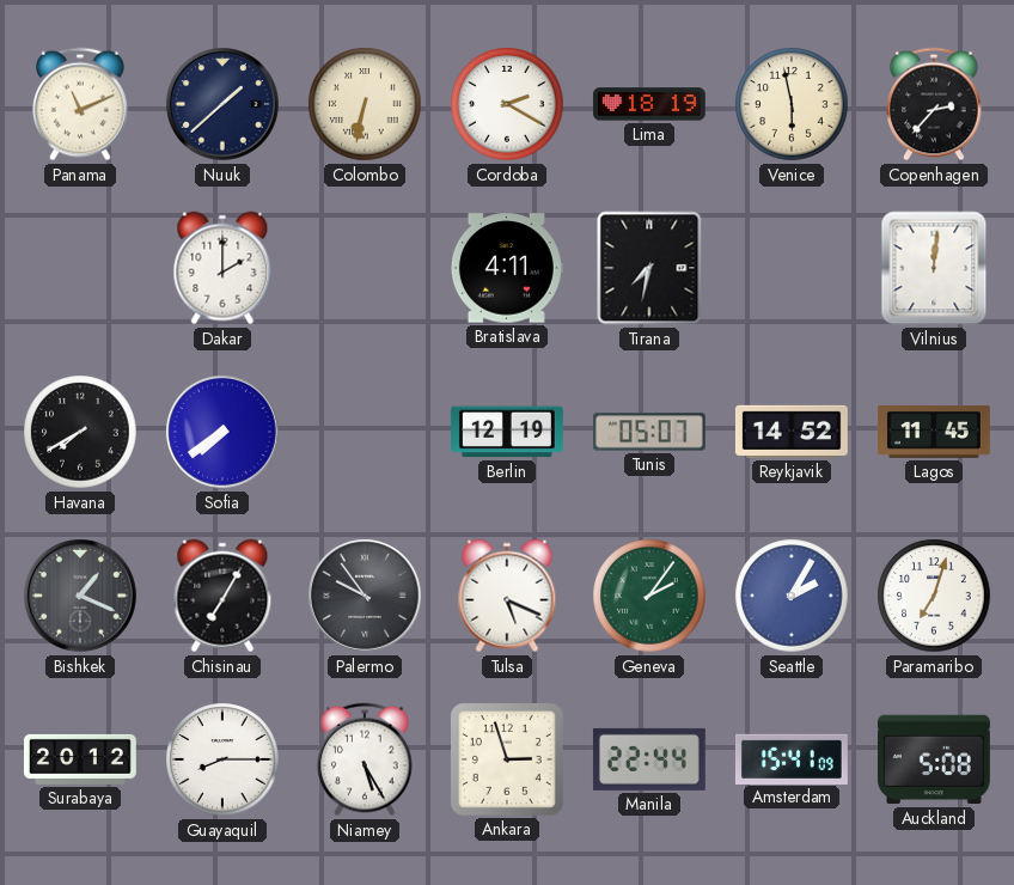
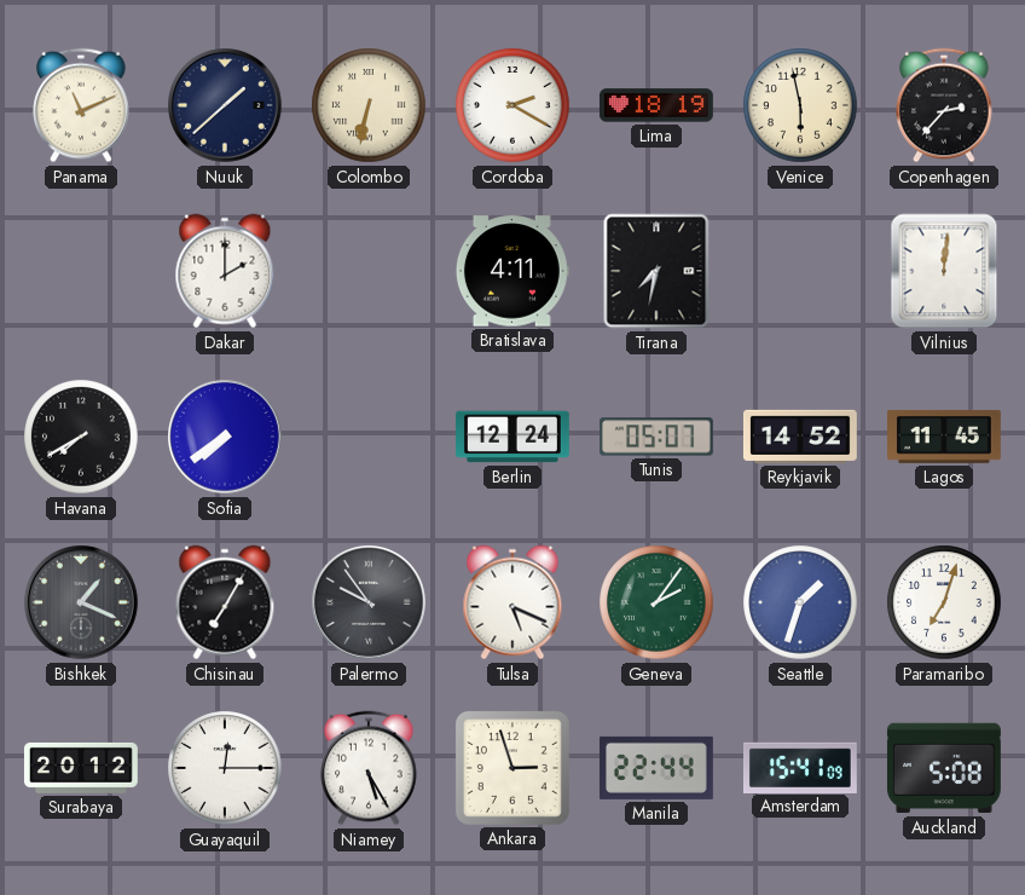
Berlin: 12:19 -> 12:24
Seattle: 2:05 -> 1:33
Guayaquil: 8:15 -> 12:15
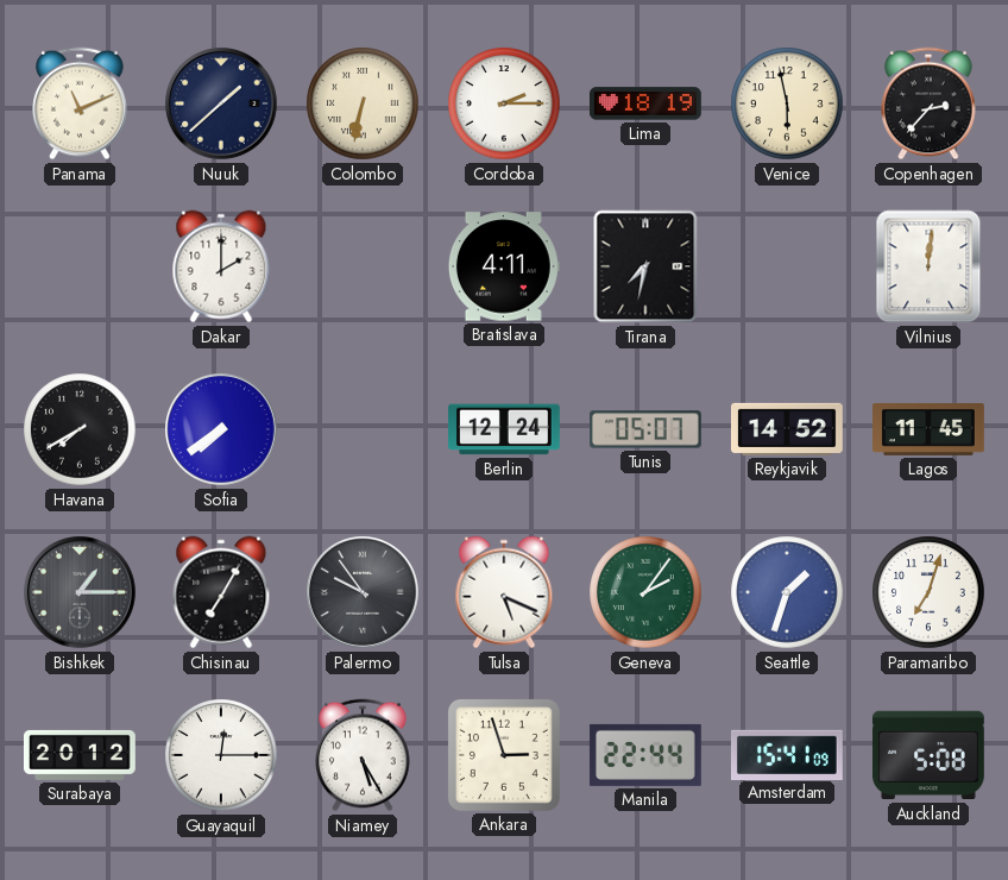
Cordoba: 2:20 -> 2:15
Bishkek: 1:19 -> 1:15
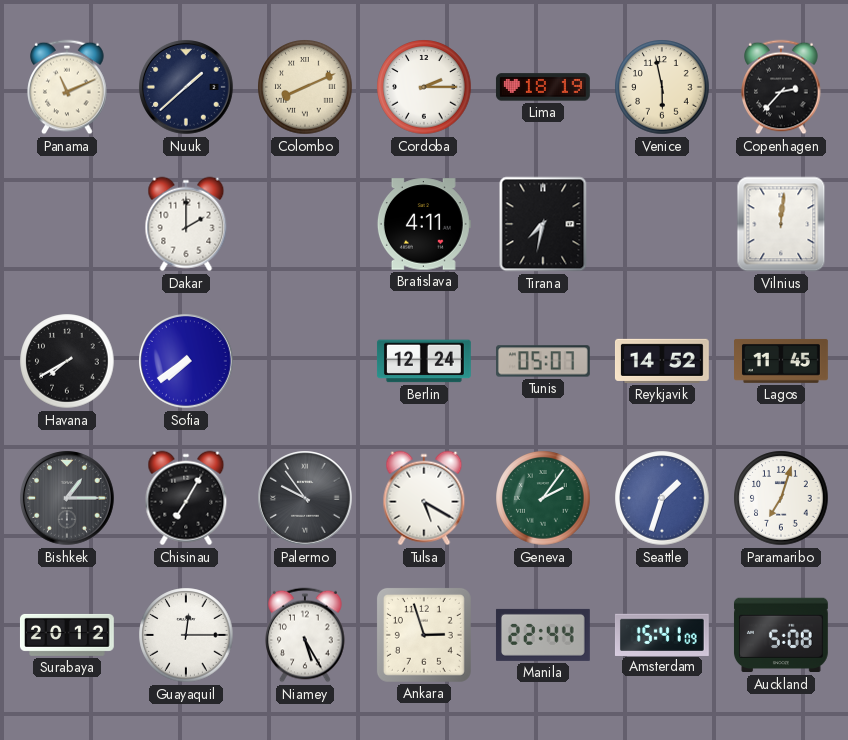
Colombo: 6:32 -> 8:11
Tulsa: 5:19 -> 5:20
